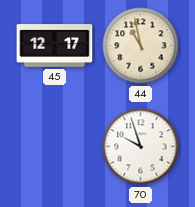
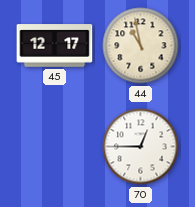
70: 9:57 -> 12:45
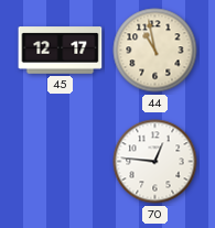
70: 12:45 -> 12:46
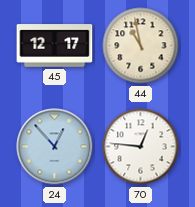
24: none -> 12:53
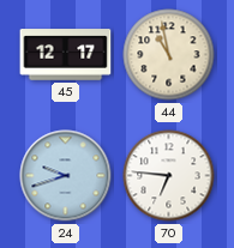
24: 12:53 -> 9:42
70: 12:46 -> 6:46
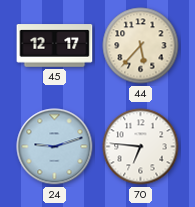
44: 10:58 -> 5:37
24: 9:42 -> 9:12
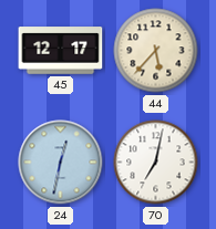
24: 9:12 -> 12:32
70: 6:46 -> 7:02
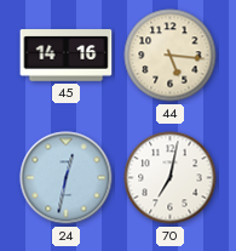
45: 12:17 -> 14:16
44: 5:37 -> 5:16
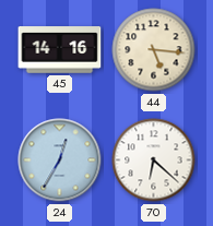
24: 12:32 -> 12:35
70: 7:02 -> 6:22
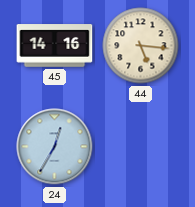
70: 6:22 -> none
